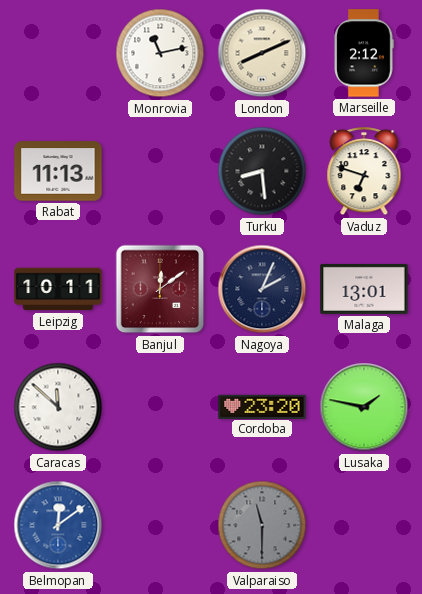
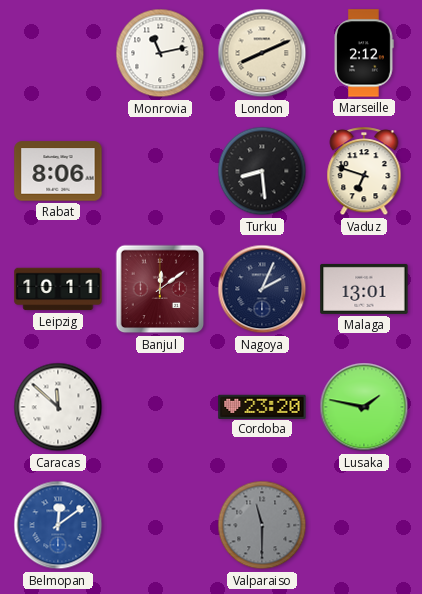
Rabat: 11:13 -> 8:06
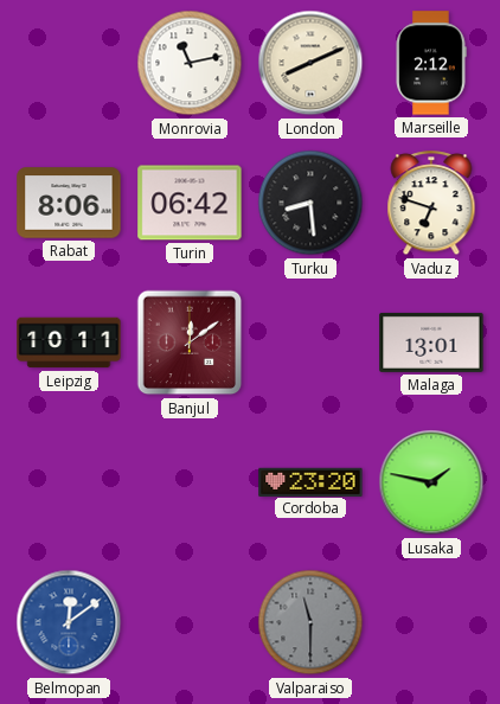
Turin: none -> 06:42
Nagoya: 2:04 -> none
Caracas: 11:52 -> none
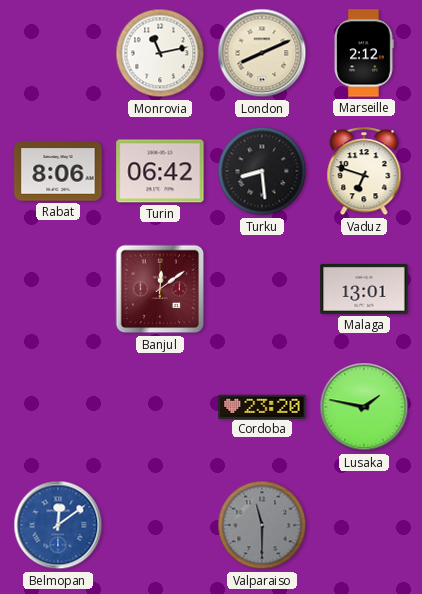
Leipzig: 10:11 -> none
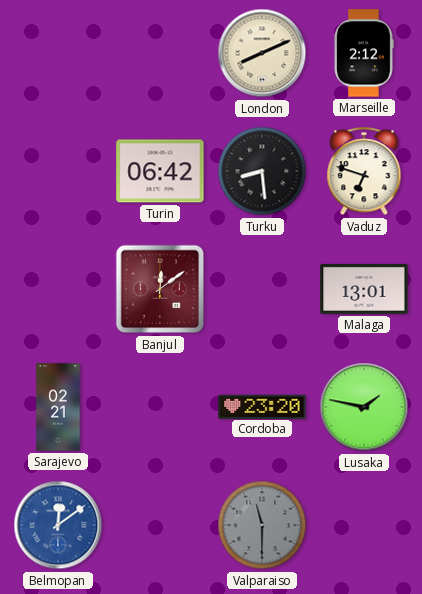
Monrovia: 11:13 -> none
Rabat: 8:06 -> none
Sarajevo: none -> 02:21
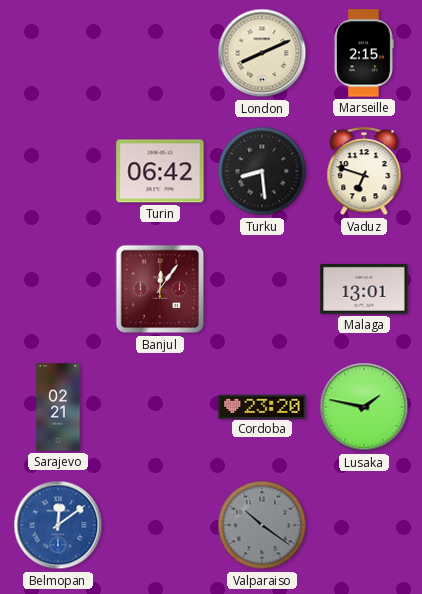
Marseille: 2:12 -> 2:15
Banjul: 12:09 -> 12:06
Valparaiso: 11:30 -> 10:21
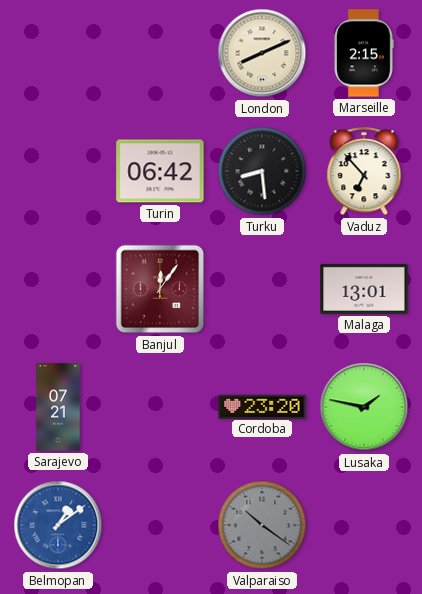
Vaduz: 6:48 -> 6:53
Sarajevo: 02:21 -> 07:21
Belmopan: 12:09 -> 1:09
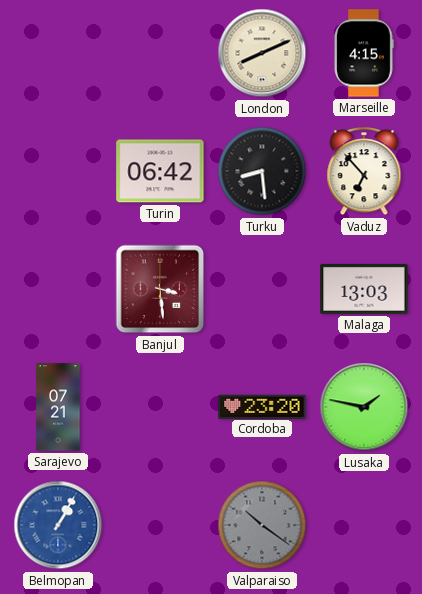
Marseille: 2:15 -> 4:15
Banjul: 12:06 -> 3:29
Malaga: 13:01 -> 13:03
Belmopan: 1:09 -> 1:05
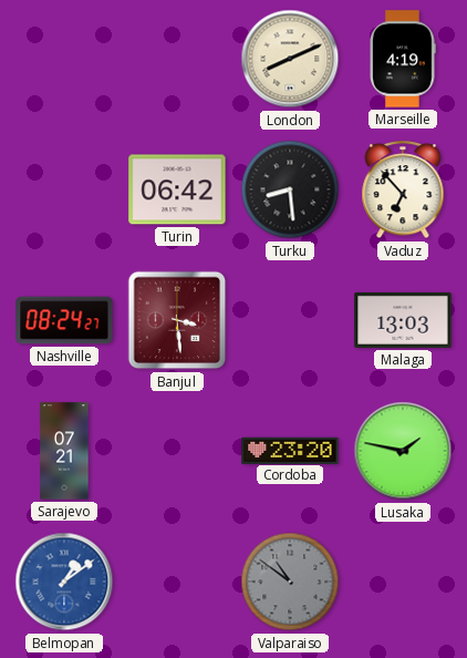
Marseille: 4:15 -> 4:19
Nashville: none -> 08:24
Belmopan: 1:05 -> 1:09
Valparaiso: 10:21 -> 10:51
